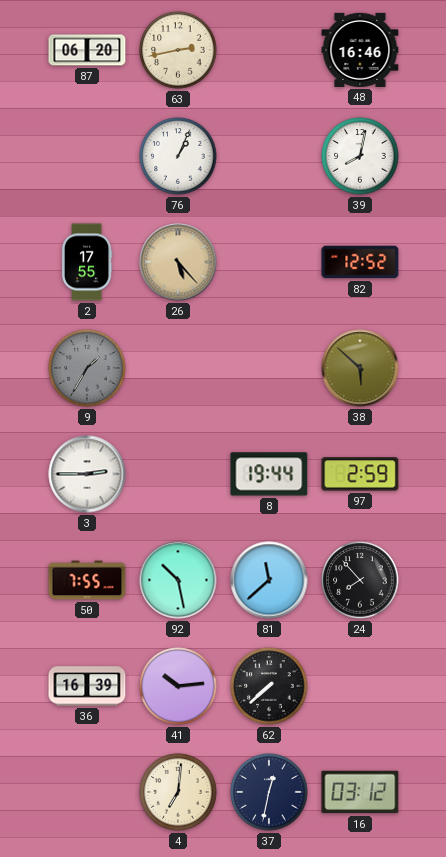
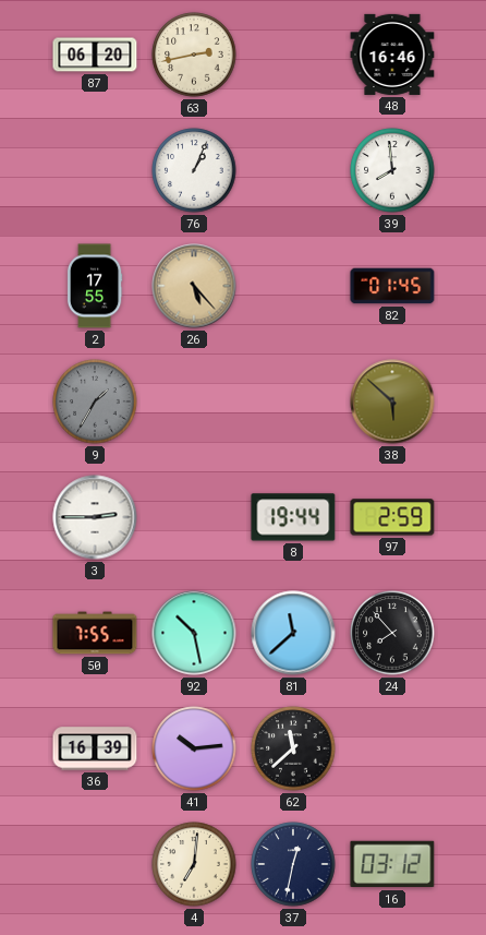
39: 8:02 -> 7:59
82: 12:52 -> 01:45
62: 7:38 -> 11:38
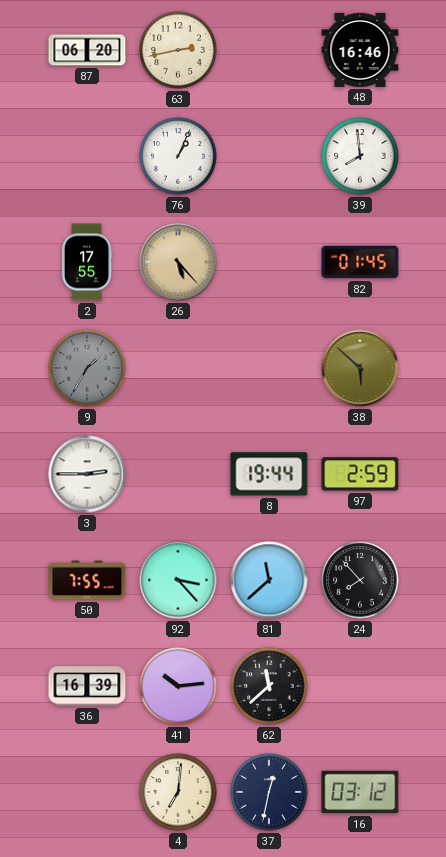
92: 10:28 -> 3:23
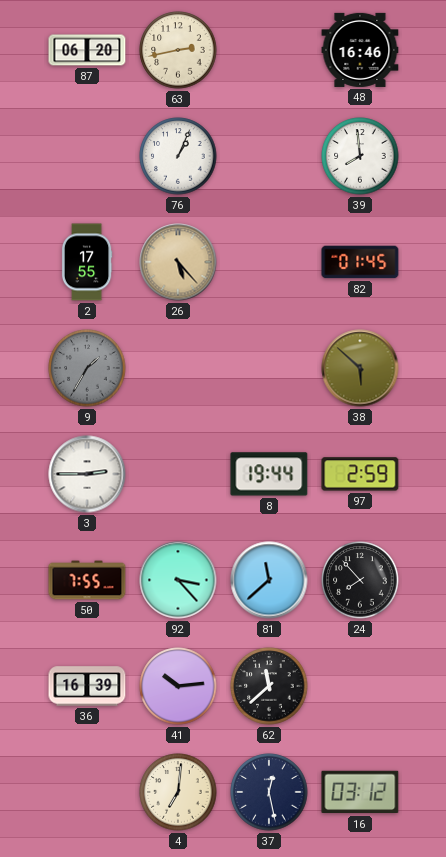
37: 12:32 -> 12:28
